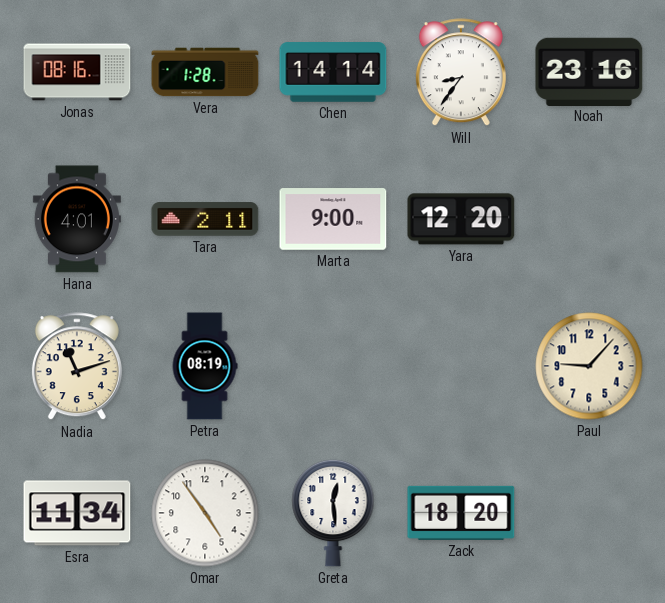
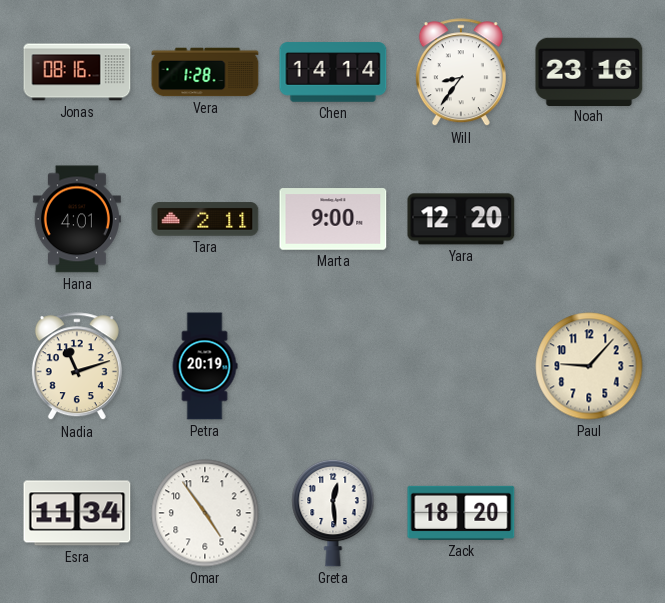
Petra: 08:19 -> 20:19
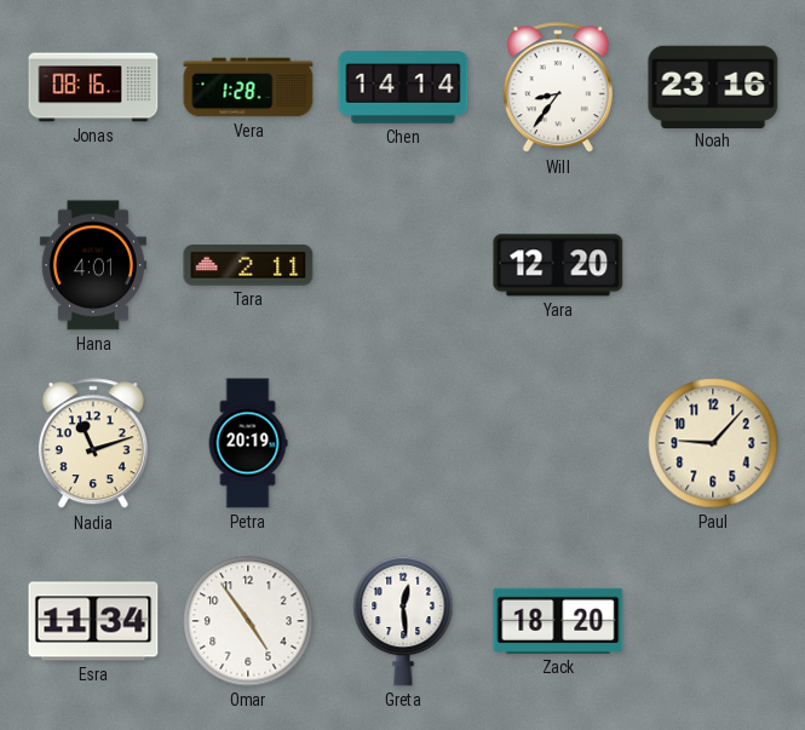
Marta: 9:00 -> none
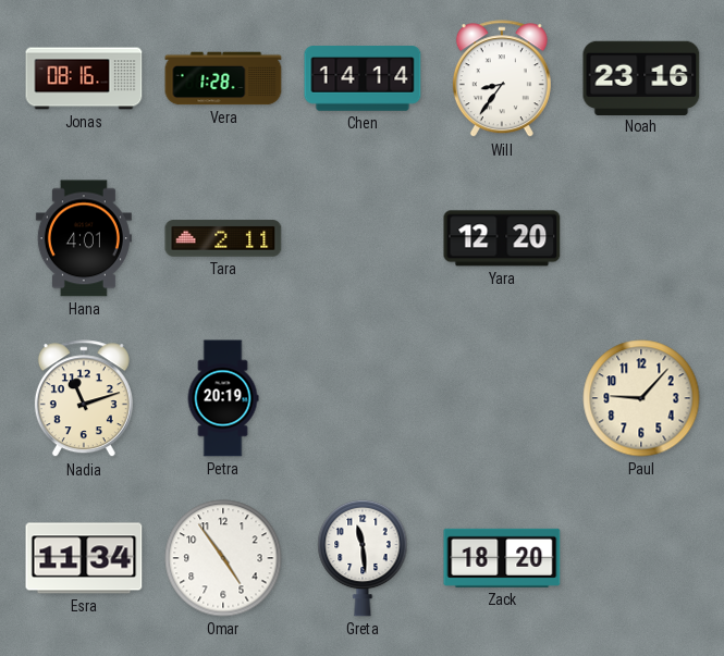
Greta: 12:29 -> 11:29
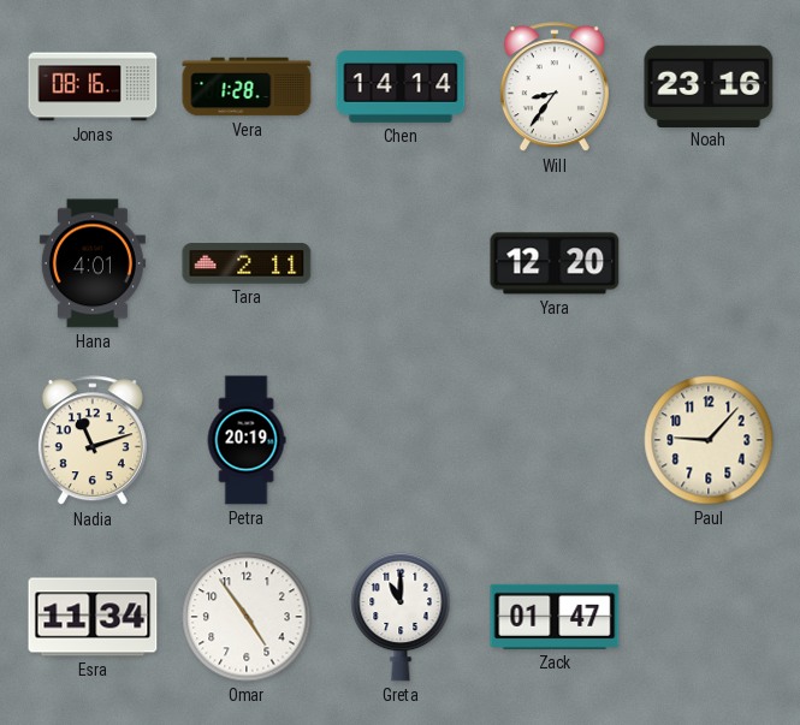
Greta: 11:29 -> 11:00
Zack: 18:20 -> 01:47
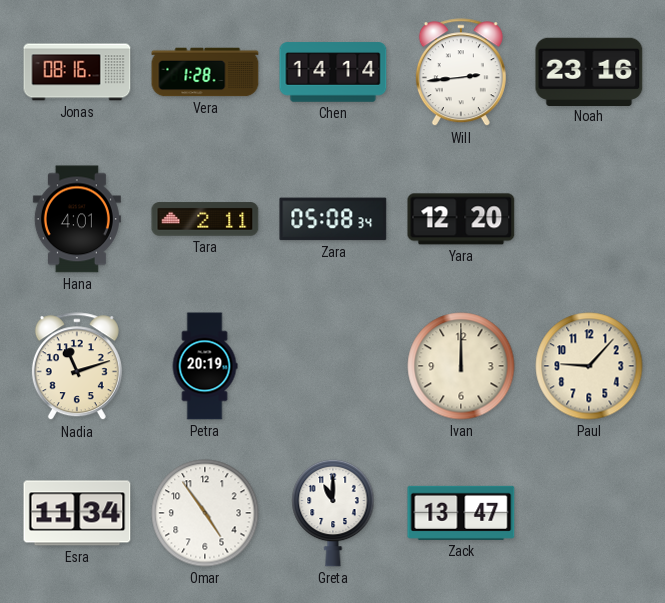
Will: 8:36 -> 2:44
Zara: none -> 05:08
Ivan: none -> 12:00
Zack: 01:47 -> 13:47
